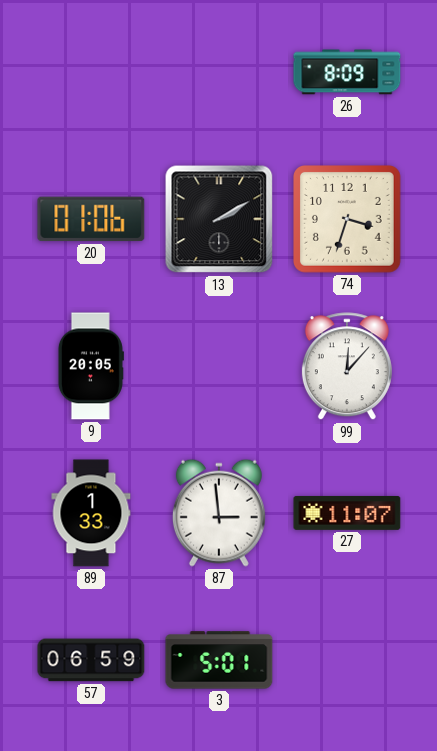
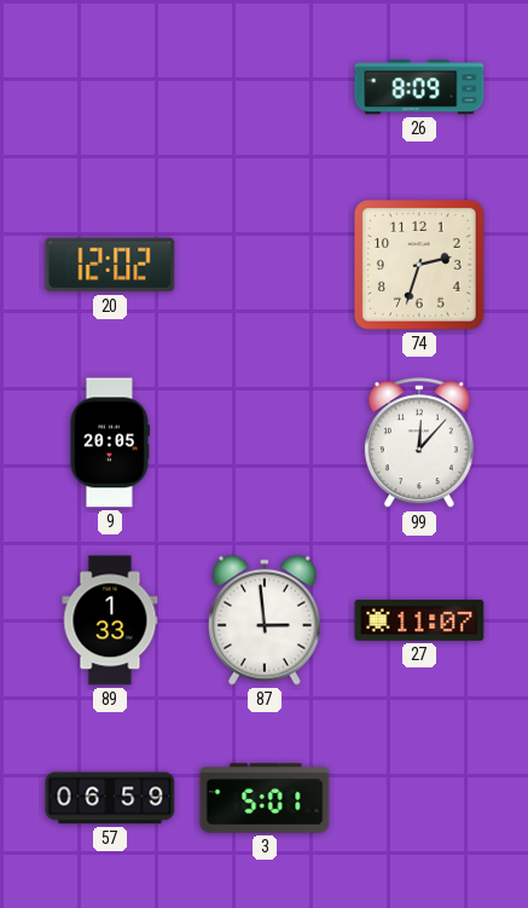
20: 01:06 -> 12:02
13: 2:10 -> none
74: 3:33 -> 2:33
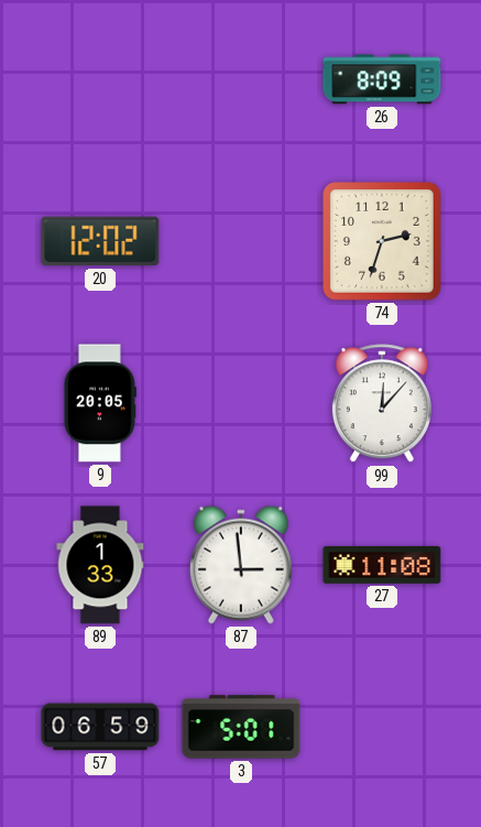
27: 11:07 -> 11:08
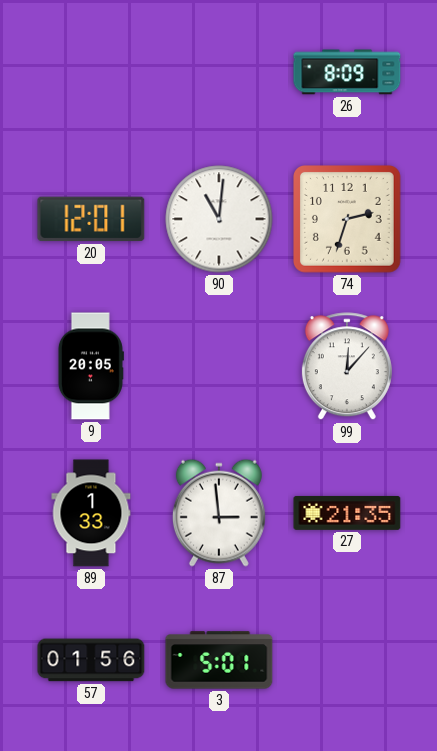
20: 12:02 -> 12:01
90: none -> 11:01
27: 11:08 -> 21:35
57: 06:59 -> 01:56
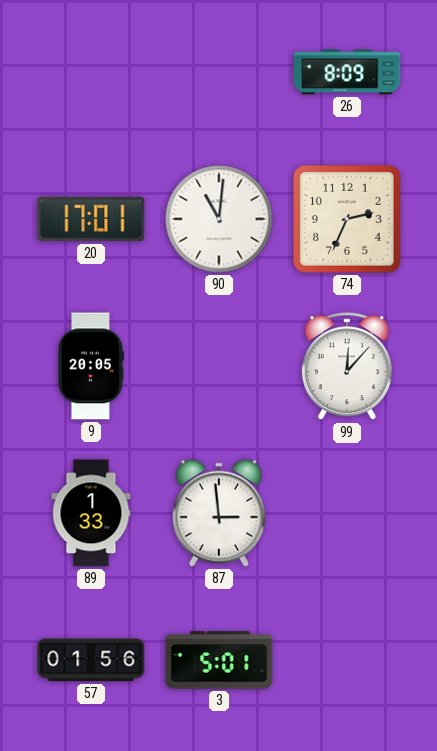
20: 12:01 -> 17:01
74: 2:33 -> 2:34
27: 21:35 -> none
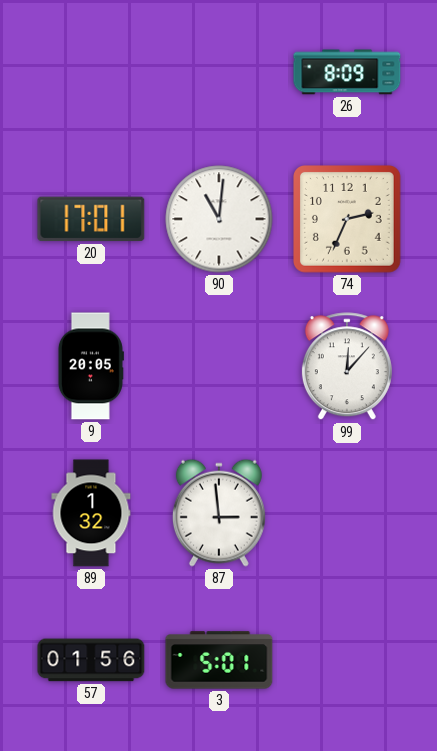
89: 1:33 -> 1:32
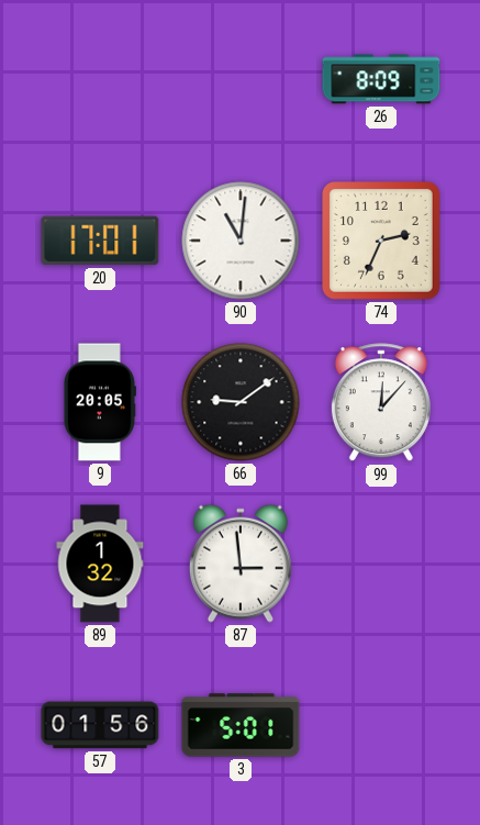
66: none -> 9:09
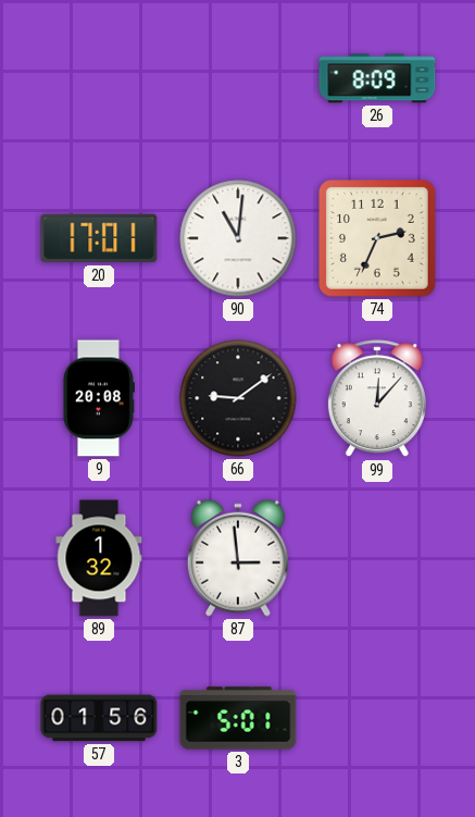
9: 20:05 -> 20:08
